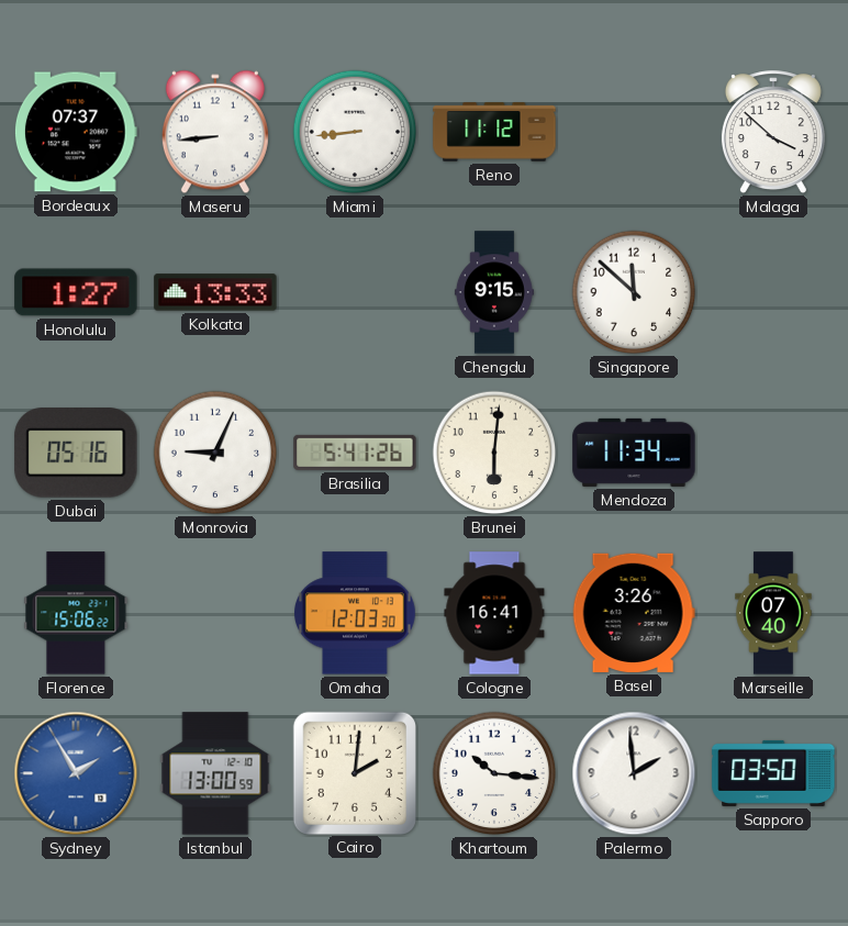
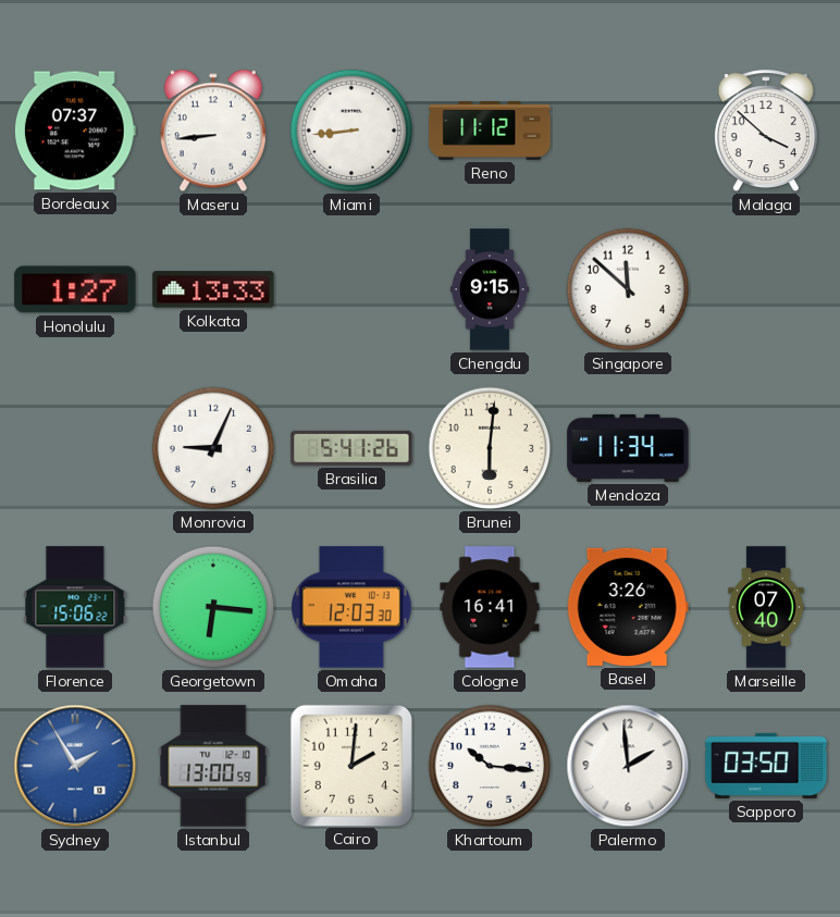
Dubai: 05:16 -> none
Georgetown: none -> 6:16
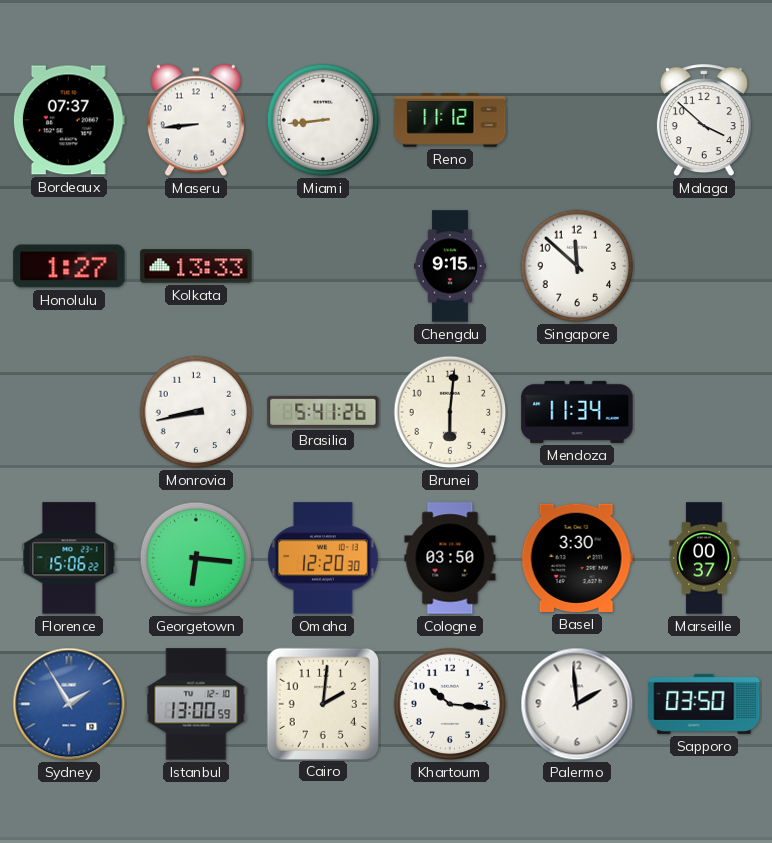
Monrovia: 9:04 -> 8:43
Omaha: 12:03 -> 12:20
Cologne: 16:41 -> 03:50
Basel: 3:26 -> 3:30
Marseille: 07:40 -> 00:37
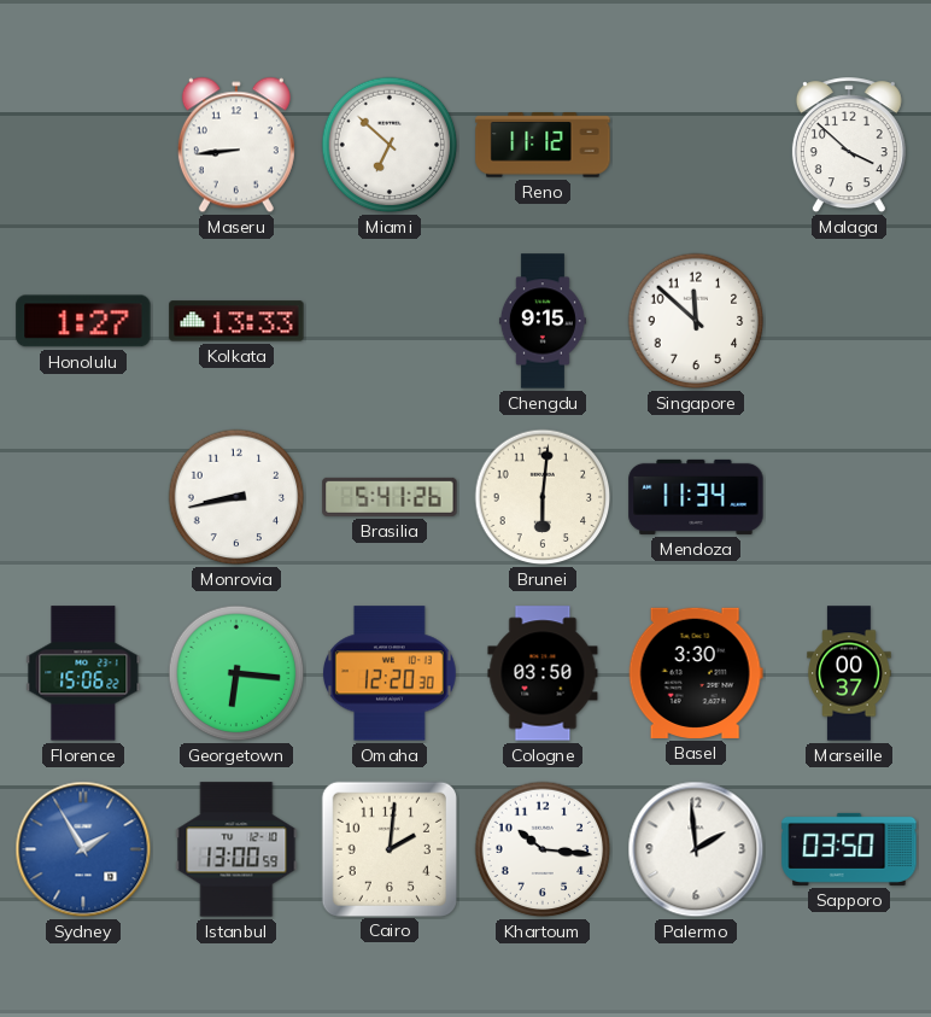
Bordeaux: 07:37 -> none
Miami: 8:44 -> 6:52
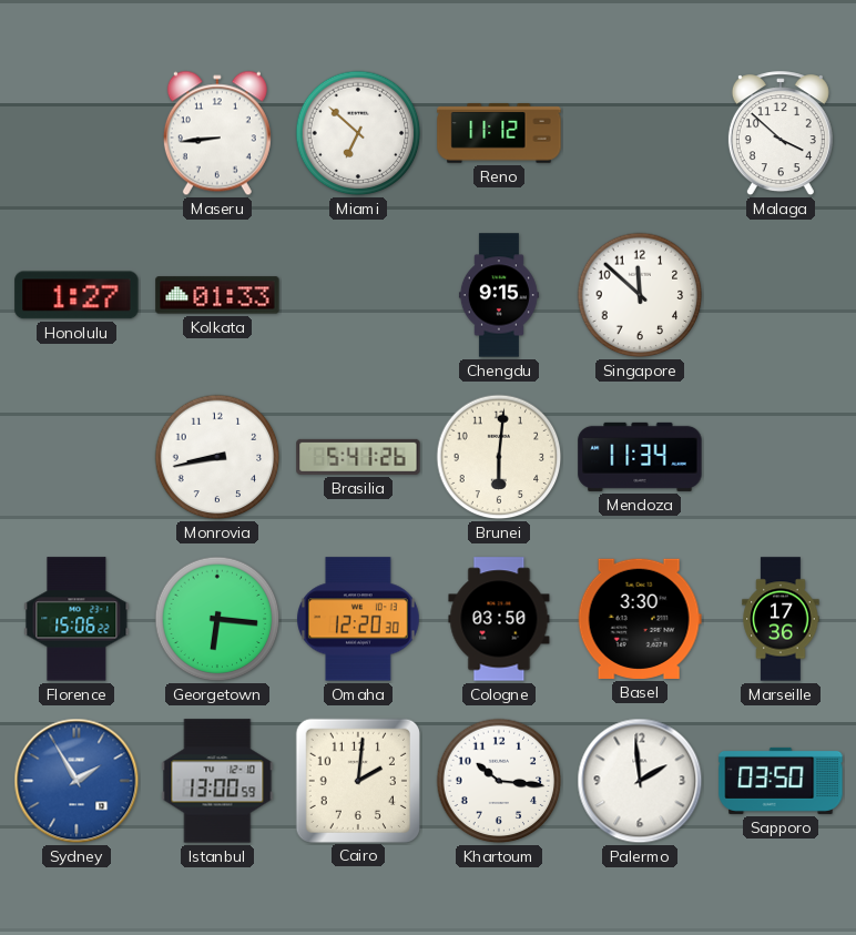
Kolkata: 13:33 -> 01:33
Marseille: 00:37 -> 17:36
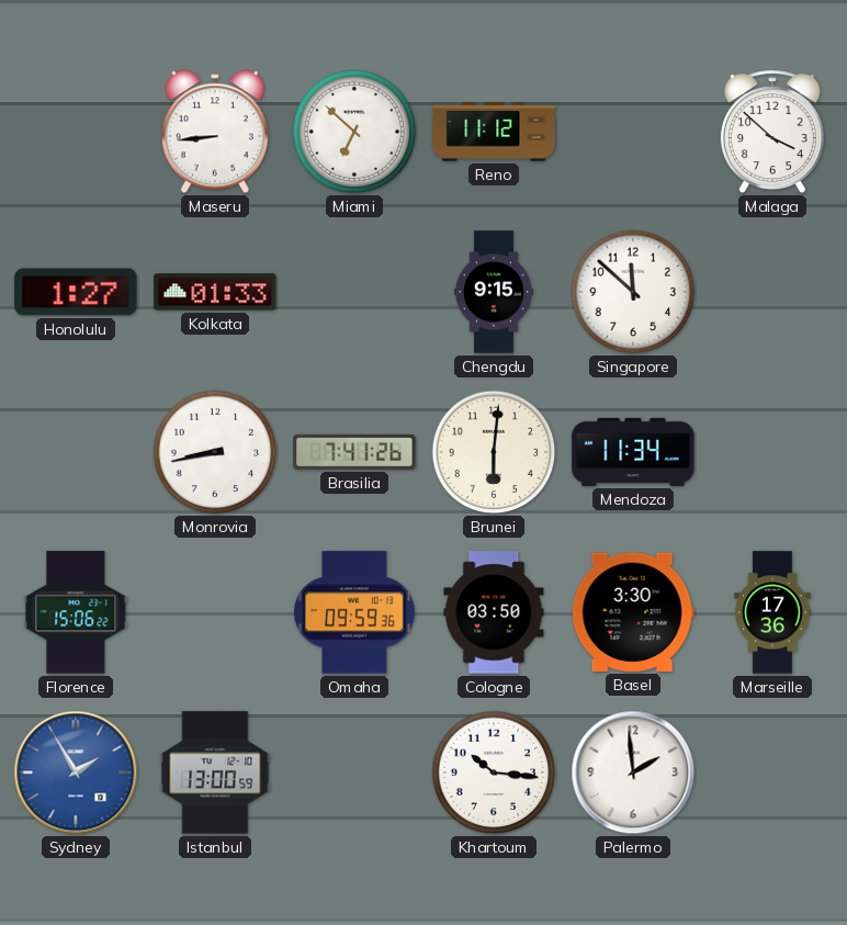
Brasilia: 5:41 -> 7:41
Georgetown: 6:16 -> none
Omaha: 12:20 -> 09:59
Cairo: 2:01 -> none
Sapporo: 03:50 -> none
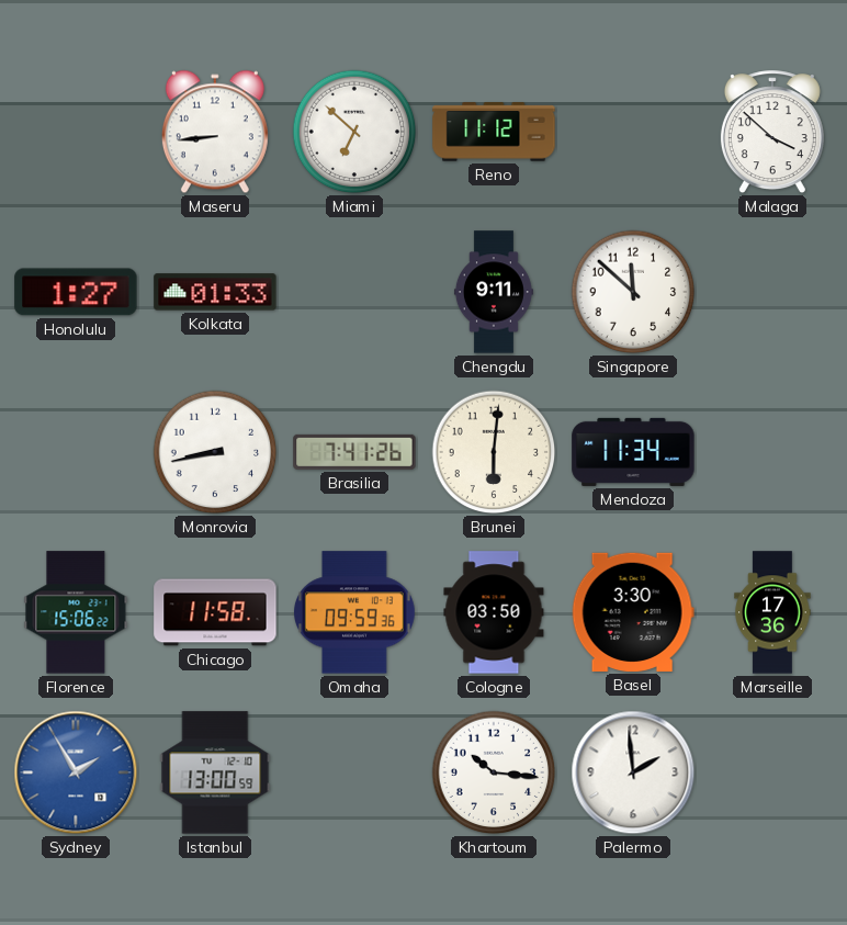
Chengdu: 9:15 -> 9:11
Chicago: none -> 11:58
